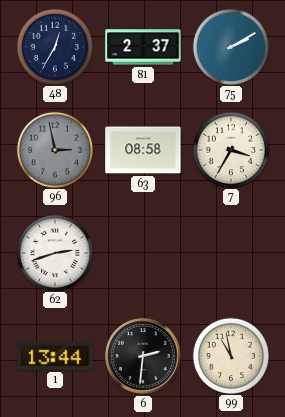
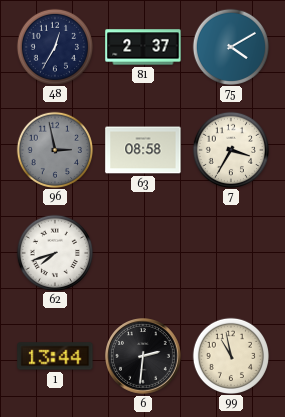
75: 2:10 -> 4:10
62: 2:42 -> 7:42
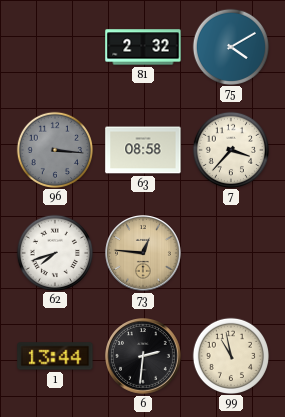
48: 12:35 -> none
81: 2:37 -> 2:32
96: 2:58 -> 3:16
7: 3:35 -> 3:37
73: none -> 12:46
